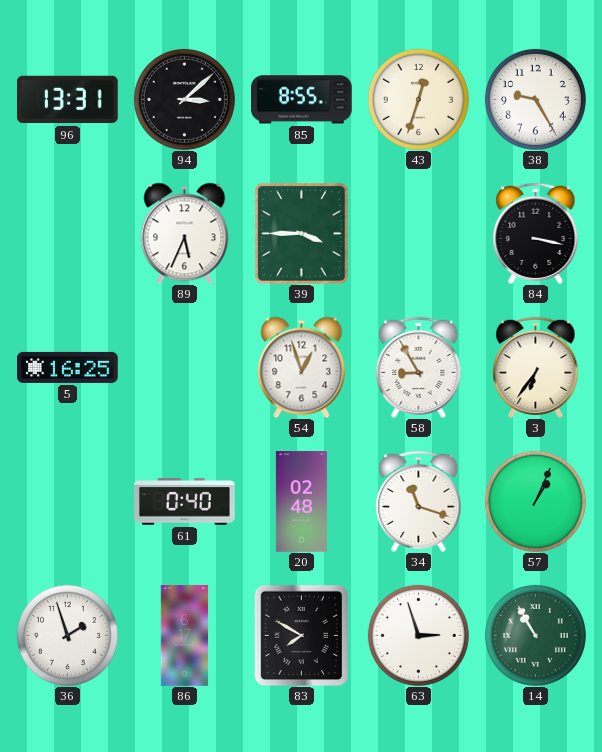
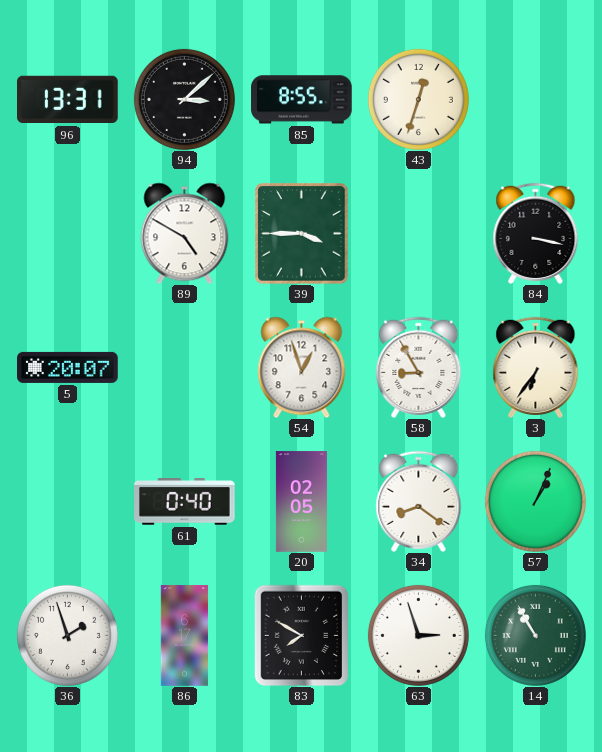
38: 9:25 -> none
89: 5:34 -> 4:50
5: 16:25 -> 20:07
20: 02:48 -> 02:05
34: 11:18 -> 8:21
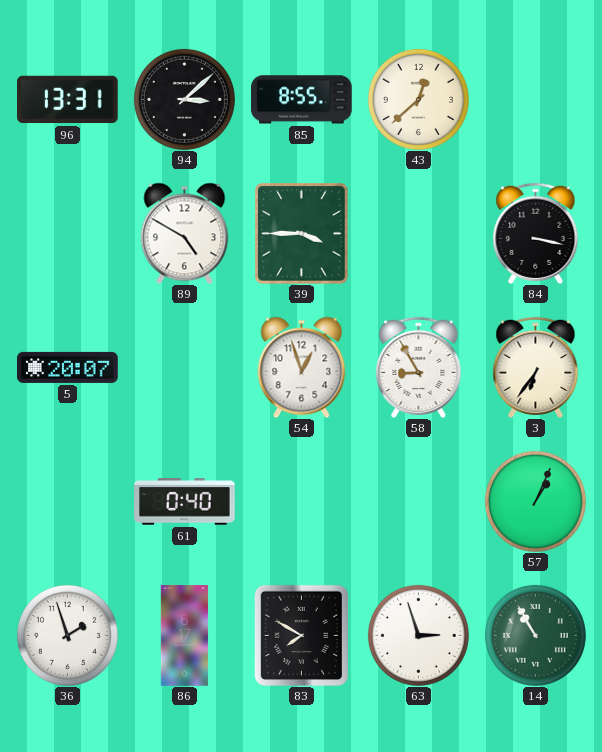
43: 12:33 -> 12:38
20: 02:05 -> none
34: 8:21 -> none
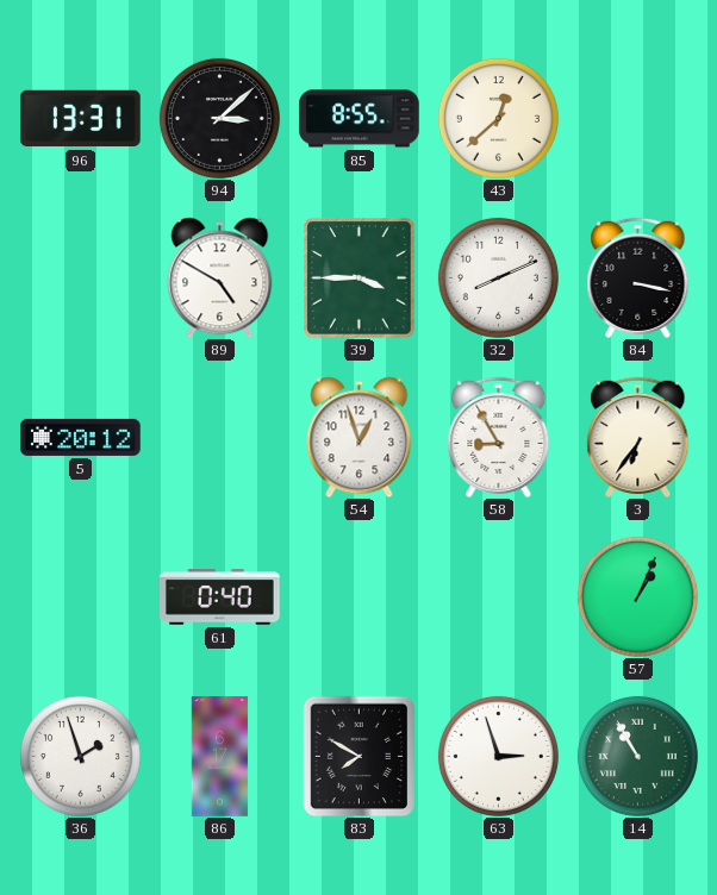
32: none -> 8:11
5: 20:07 -> 20:12
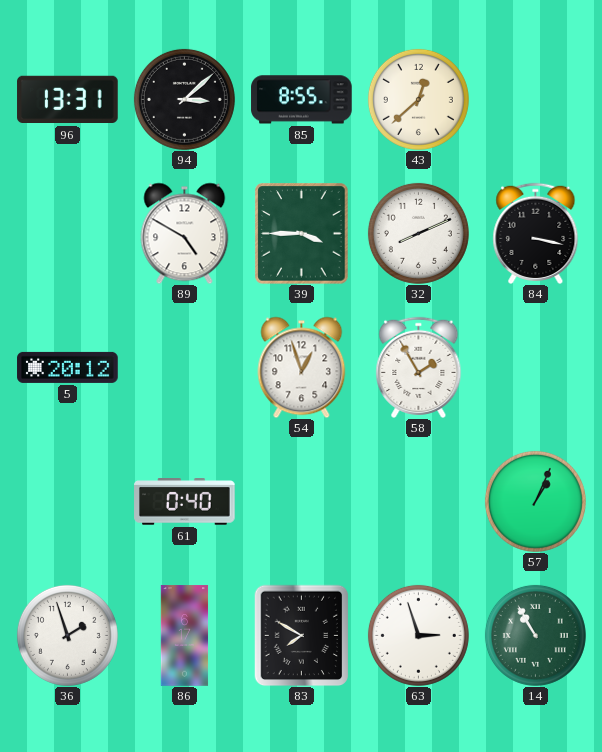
58: 8:55 -> 1:55
3: 6:36 -> none
